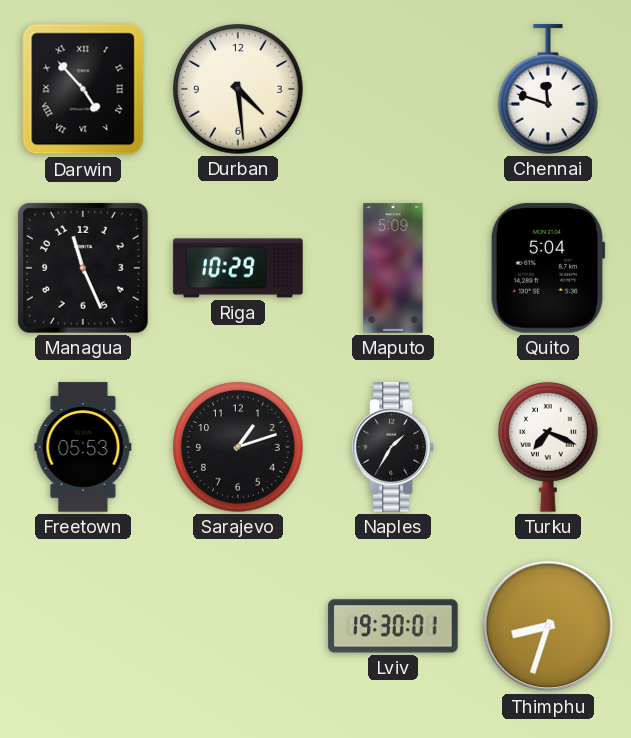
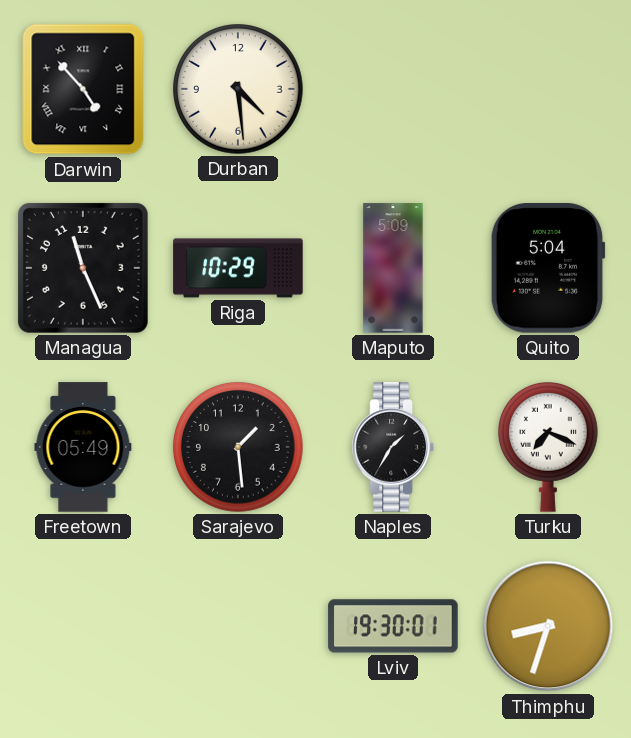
Chennai: 11:48 -> none
Freetown: 05:53 -> 05:49
Sarajevo: 1:12 -> 1:29
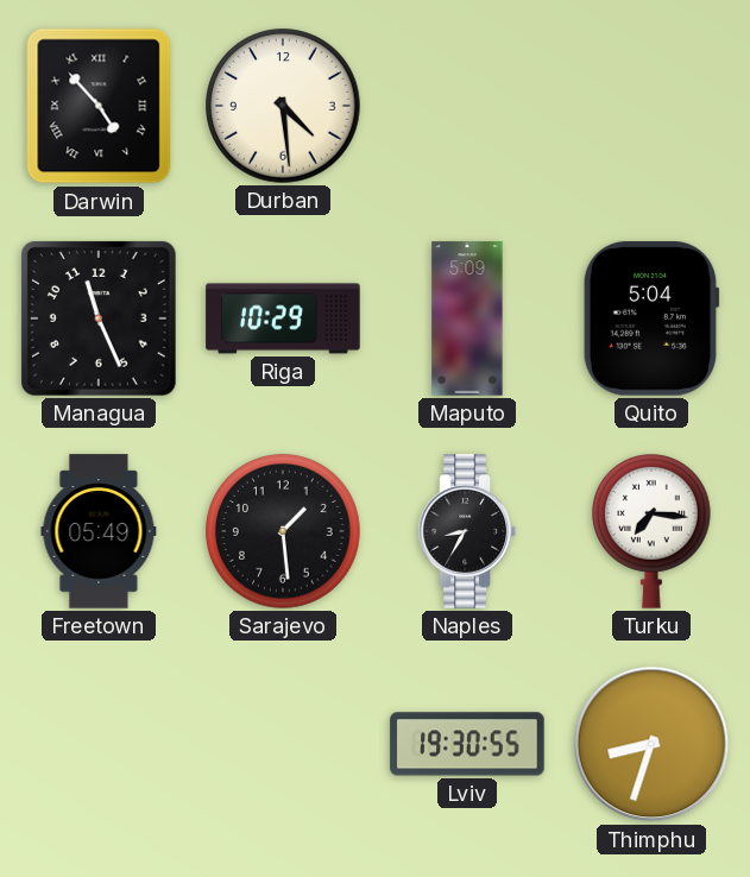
Naples: 1:35 -> 8:35
Turku: 7:19 -> 7:16
Lviv: 19:30:01 -> 19:30:55
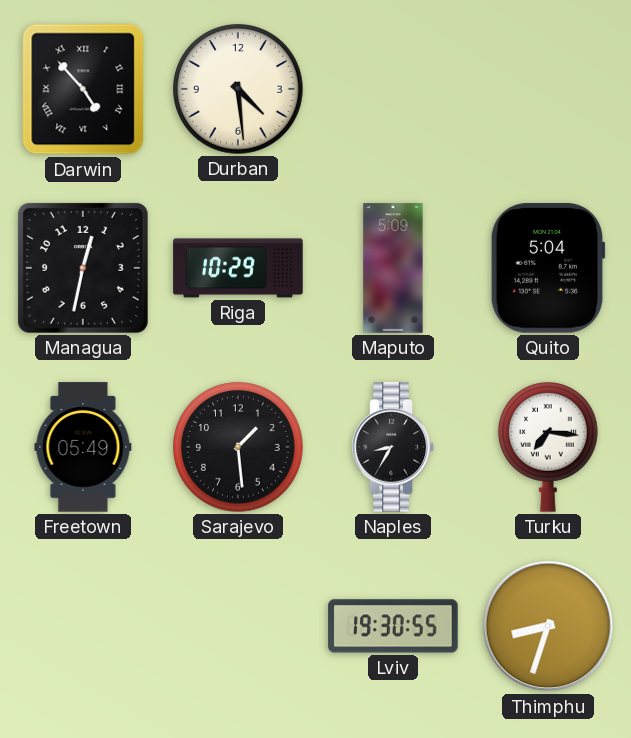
Managua: 11:26 -> 12:32
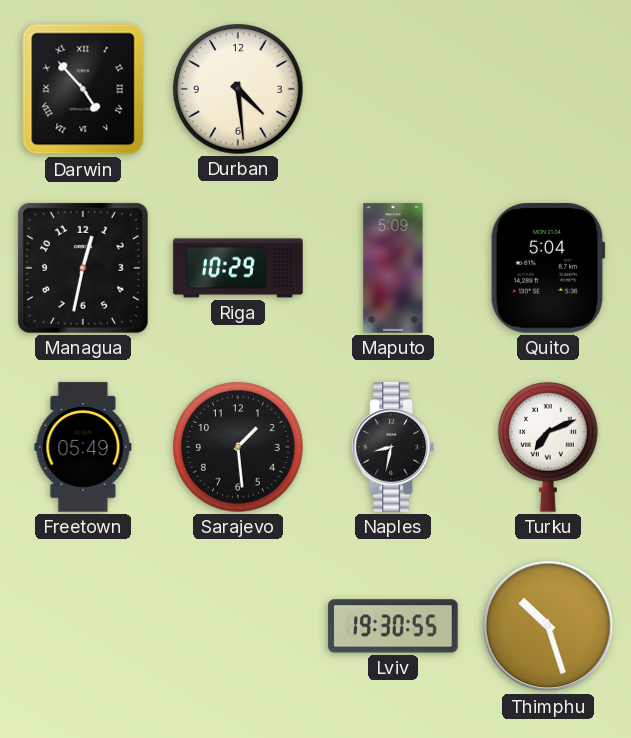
Naples: 8:35 -> 8:32
Turku: 7:16 -> 7:11
Thimphu: 8:33 -> 10:27
